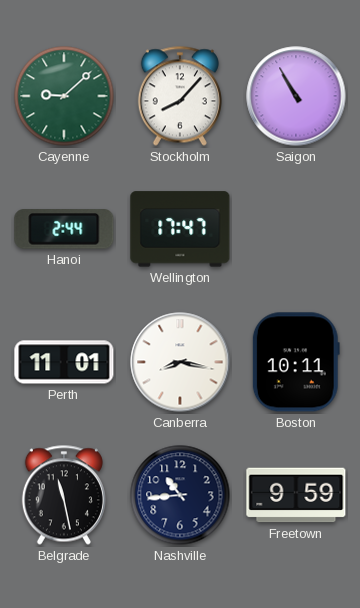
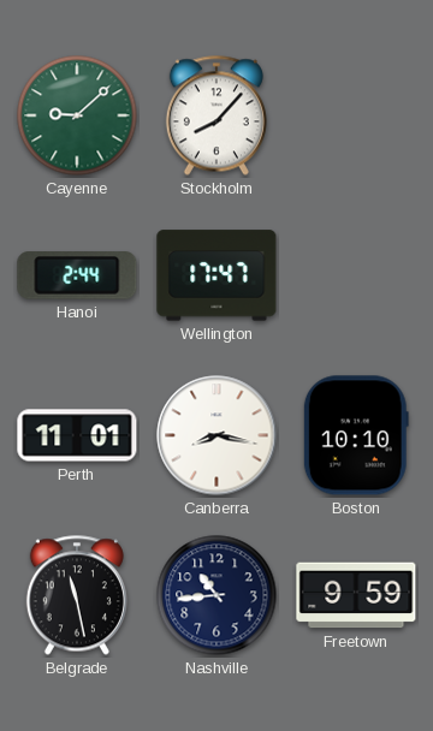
Saigon: 10:55 -> none
Boston: 10:11 -> 10:10
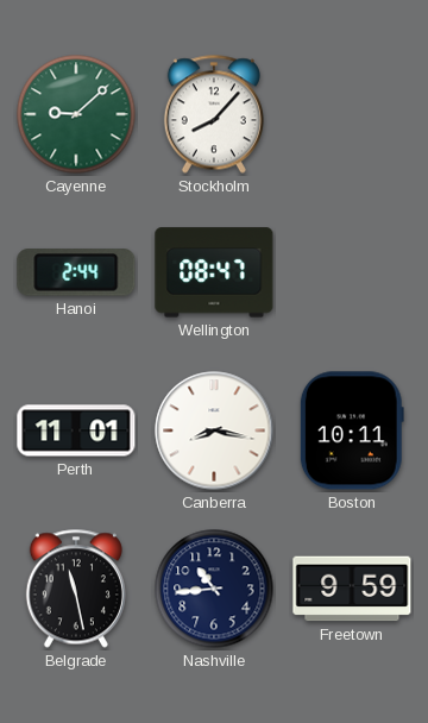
Wellington: 17:47 -> 08:47
Boston: 10:10 -> 10:11
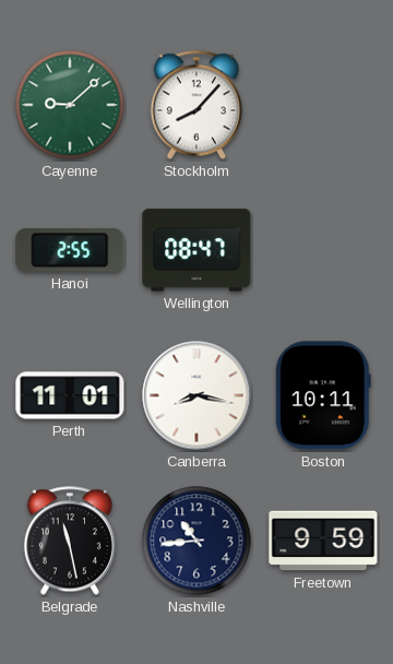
Hanoi: 2:44 -> 2:55
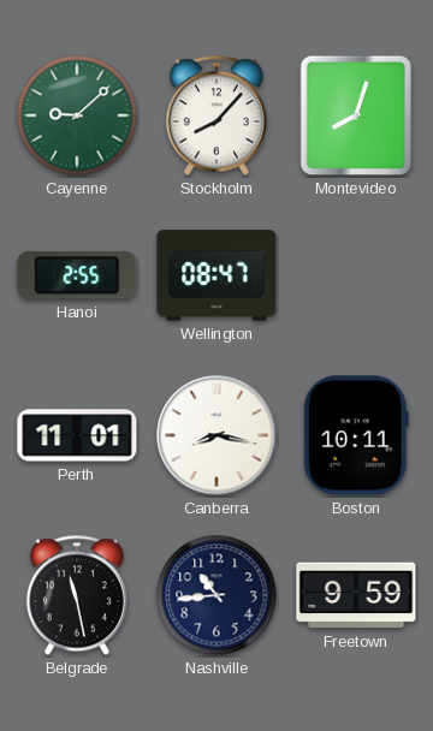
Montevideo: none -> 8:03
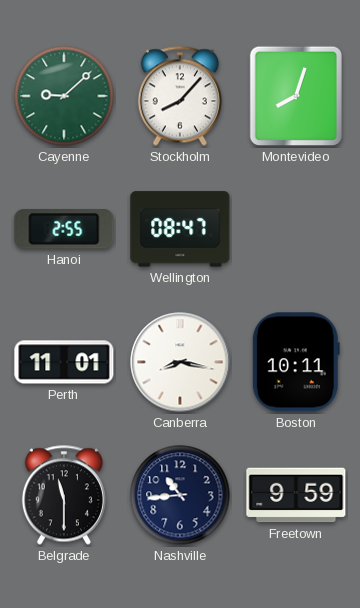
Belgrade: 11:28 -> 11:30
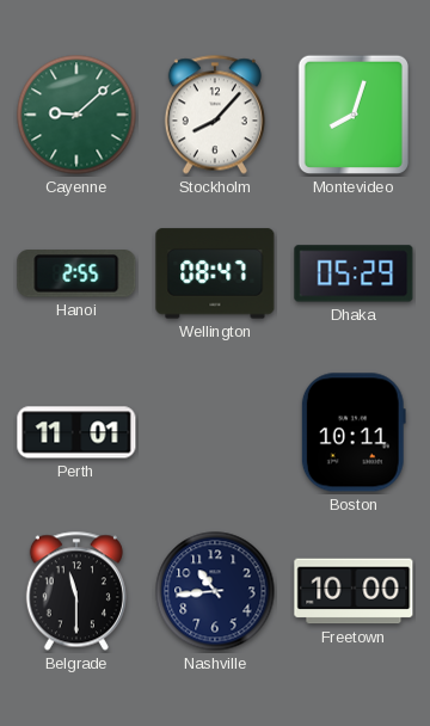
Dhaka: none -> 05:29
Canberra: 8:17 -> none
Freetown: 9:59 -> 10:00
